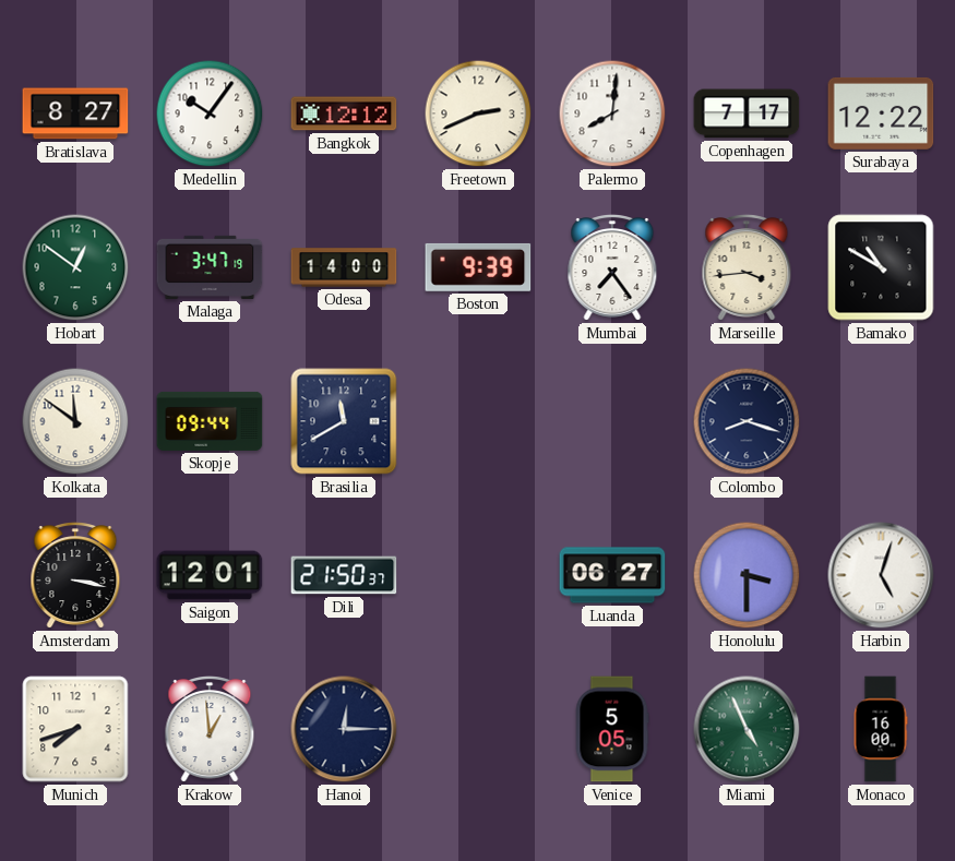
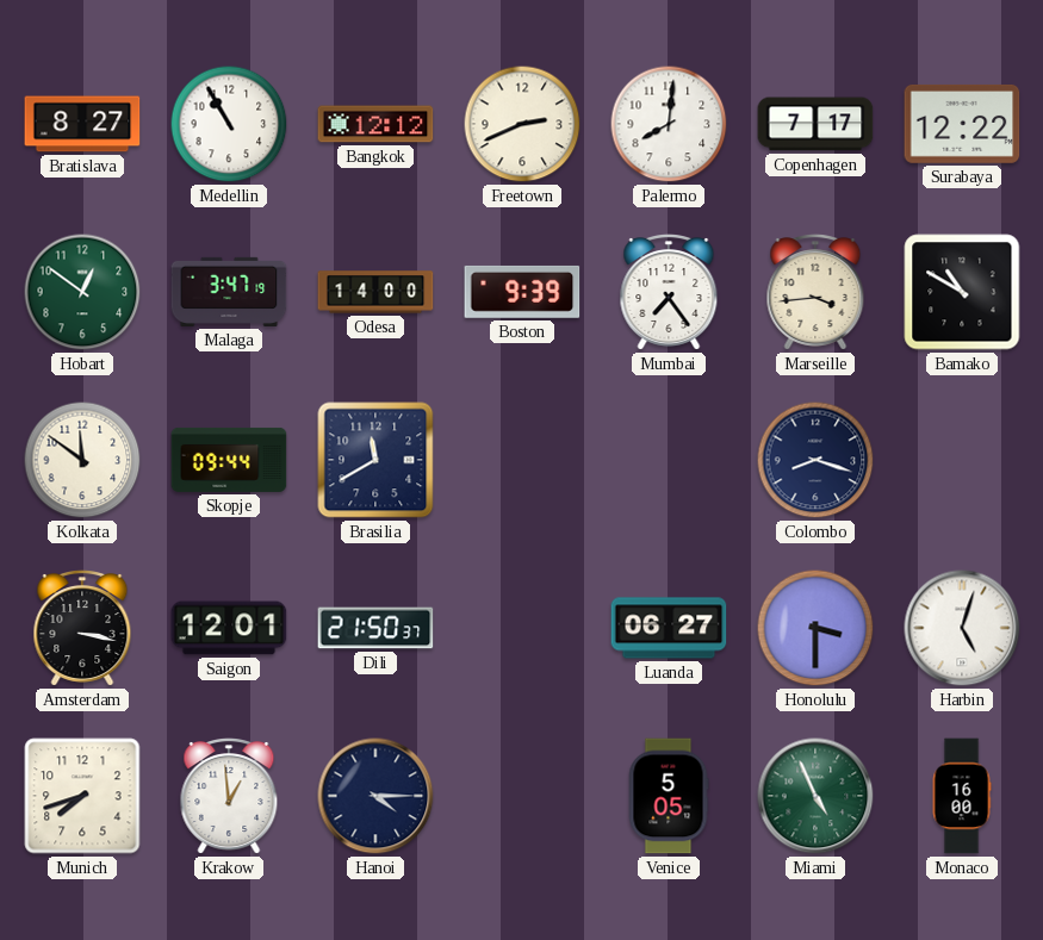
Medellin: 10:06 -> 10:55
Hanoi: 12:15 -> 4:15
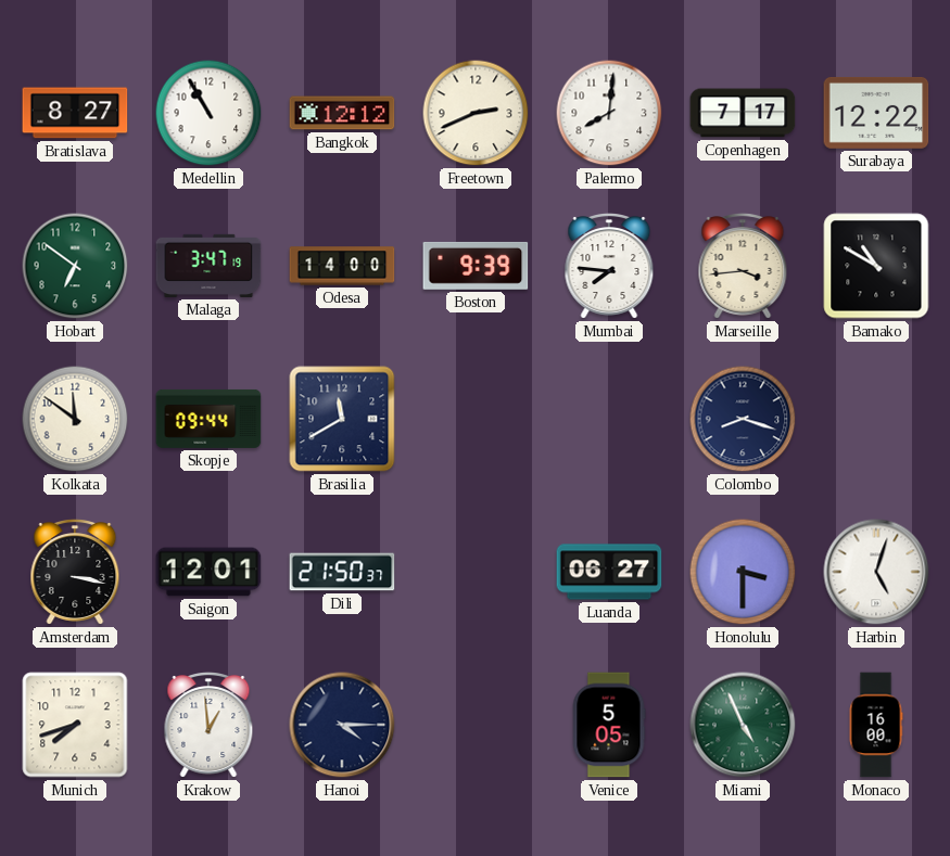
Hobart: 12:51 -> 6:51
Mumbai: 7:24 -> 7:46
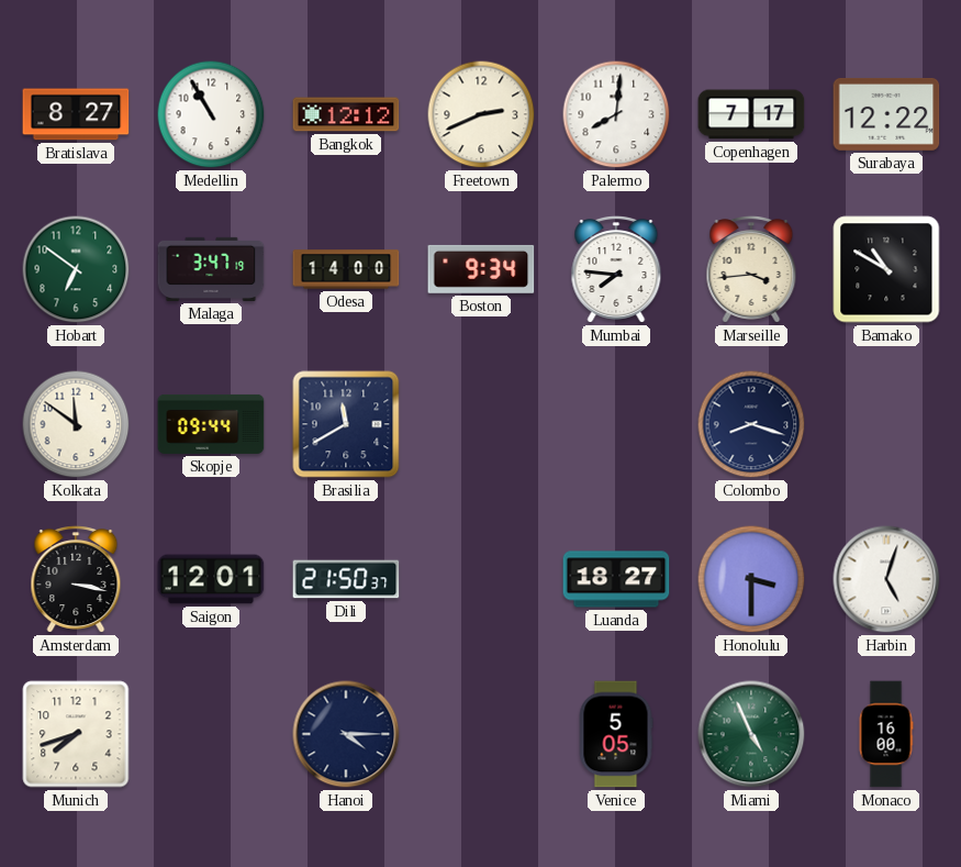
Boston: 9:39 -> 9:34
Luanda: 06:27 -> 18:27
Krakow: 12:59 -> none
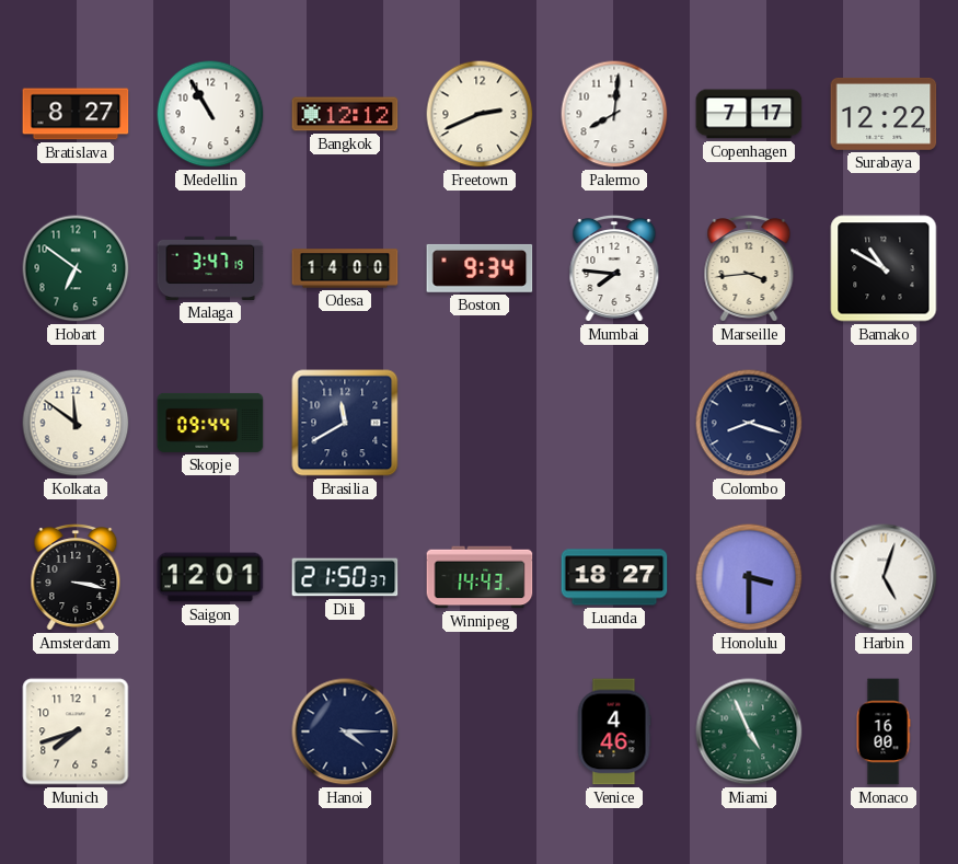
Winnipeg: none -> 14:43
Venice: 5:05 -> 4:46
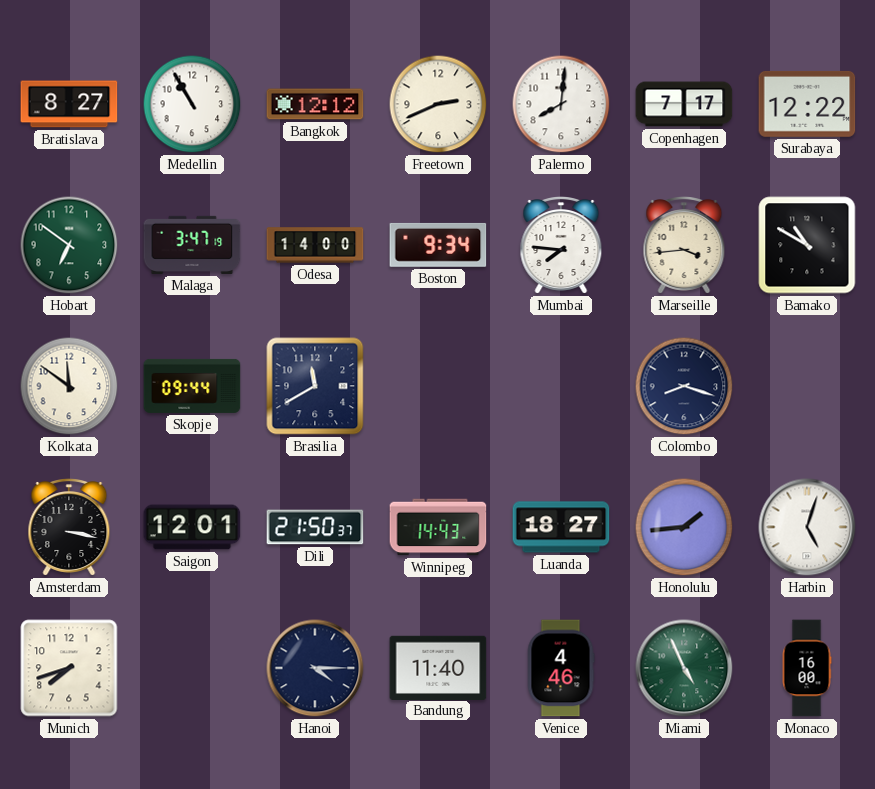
Honolulu: 3:30 -> 1:44
Bandung: none -> 11:40
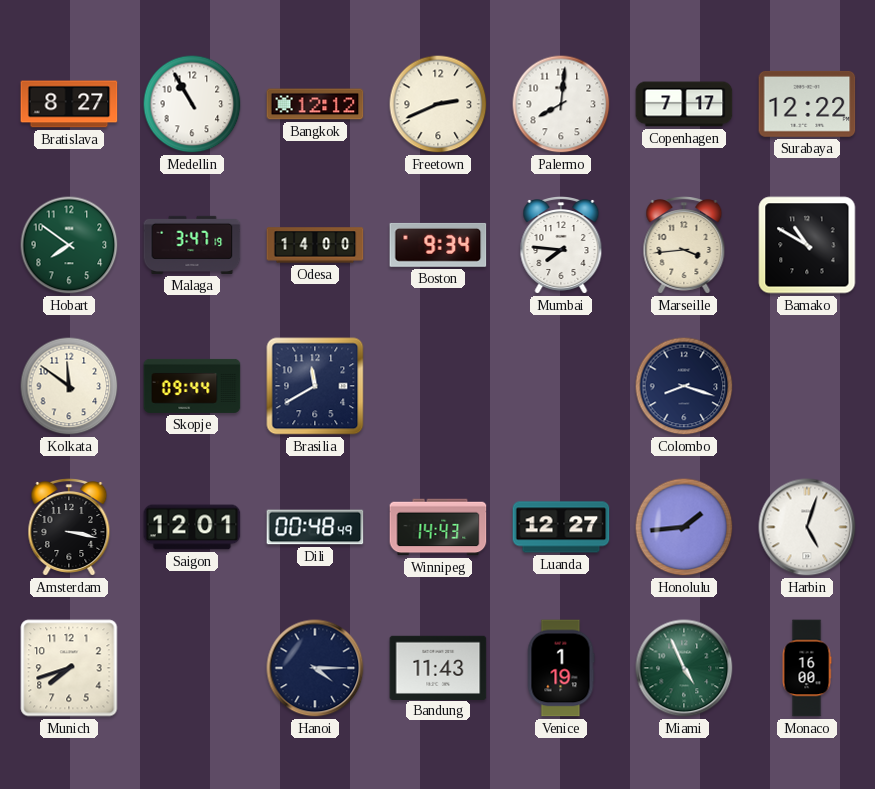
Hobart: 6:51 -> 7:51
Dili: 21:50 -> 00:48
Luanda: 18:27 -> 12:27
Bandung: 11:40 -> 11:43
Venice: 4:46 -> 1:19
